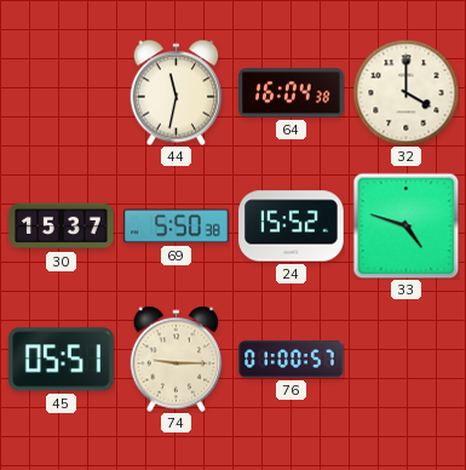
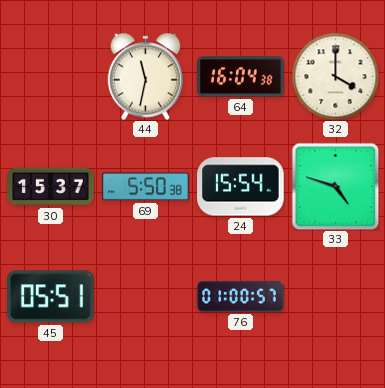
24: 15:52 -> 15:54
74: 9:15 -> none
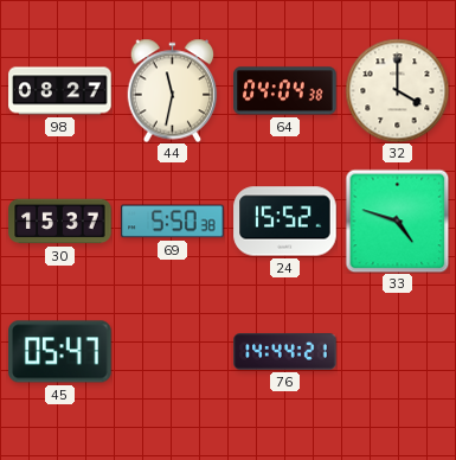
98: none -> 08:27
64: 16:04 -> 04:04
24: 15:54 -> 15:52
45: 05:51 -> 05:47
76: 01:00 -> 14:44
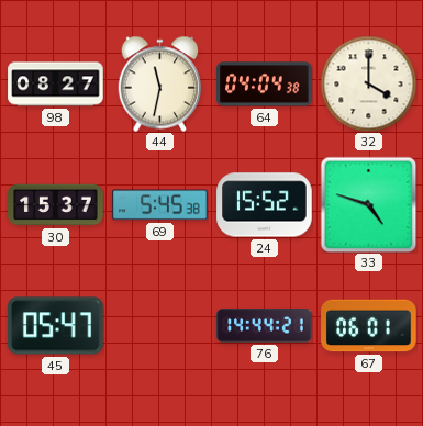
69: 5:50 -> 5:45
67: none -> 06:01
